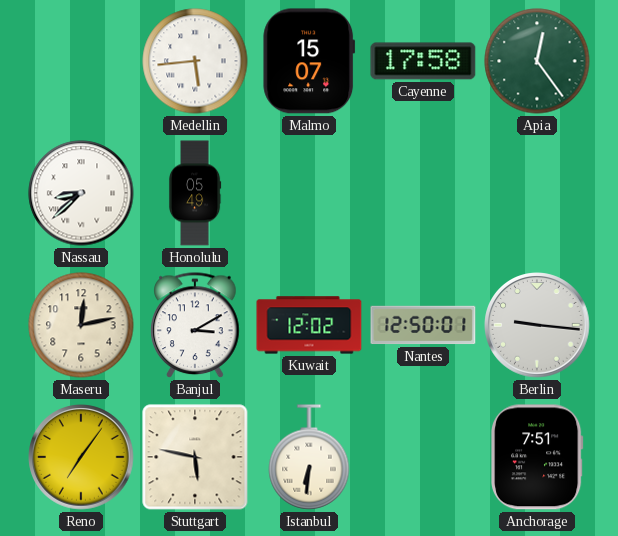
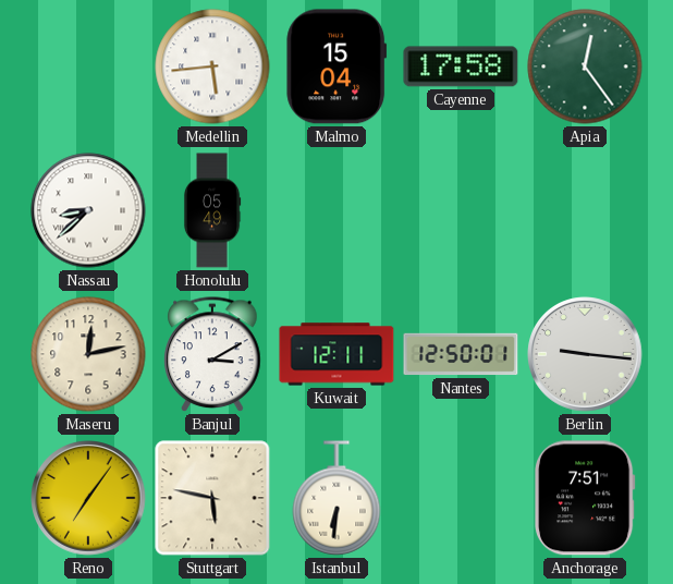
Malmo: 15:07 -> 15:04
Kuwait: 12:02 -> 12:11
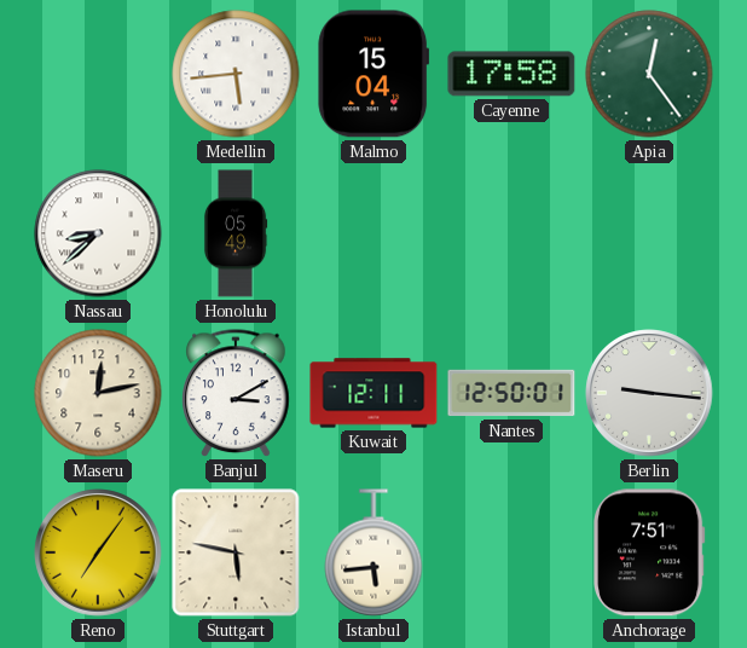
Istanbul: 6:31 -> 5:44
